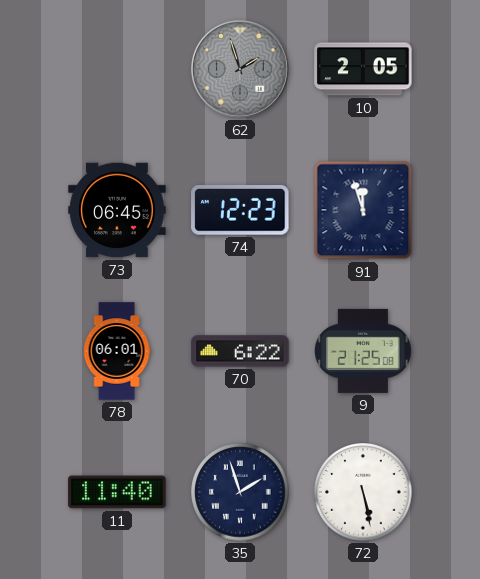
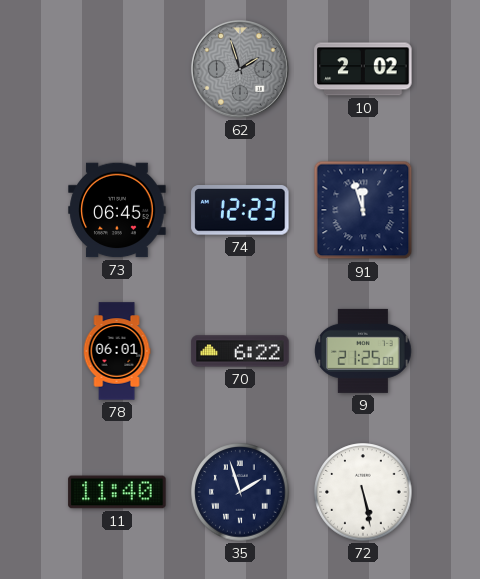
10: 2:05 -> 2:02
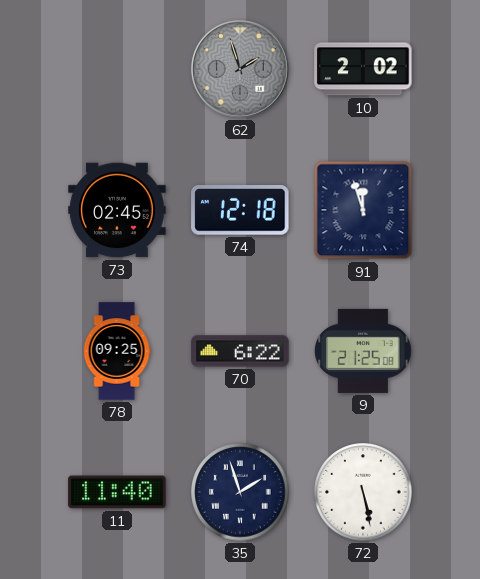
73: 06:45 -> 02:45
74: 12:23 -> 12:18
78: 06:01 -> 09:25
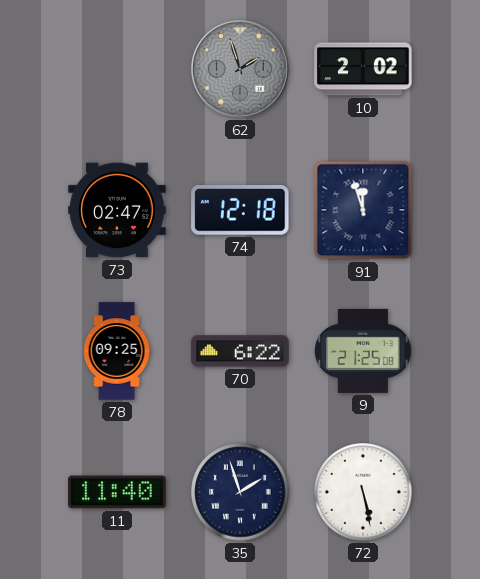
73: 02:45 -> 02:47
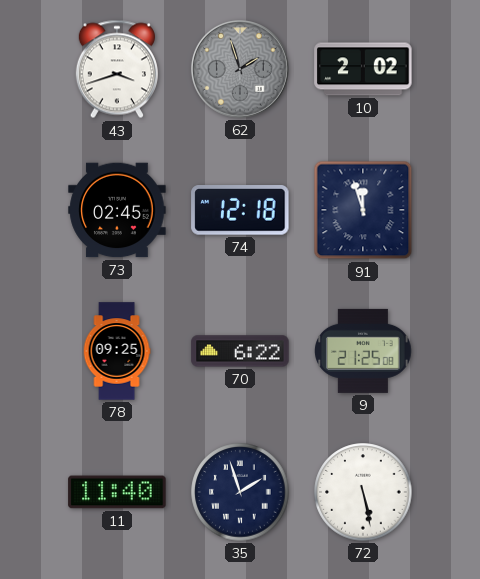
43: none -> 3:42
73: 02:47 -> 02:45
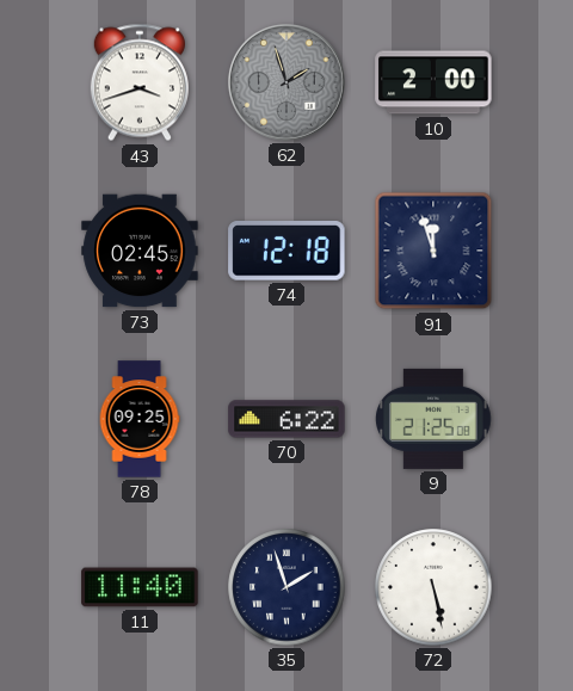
10: 2:02 -> 2:00
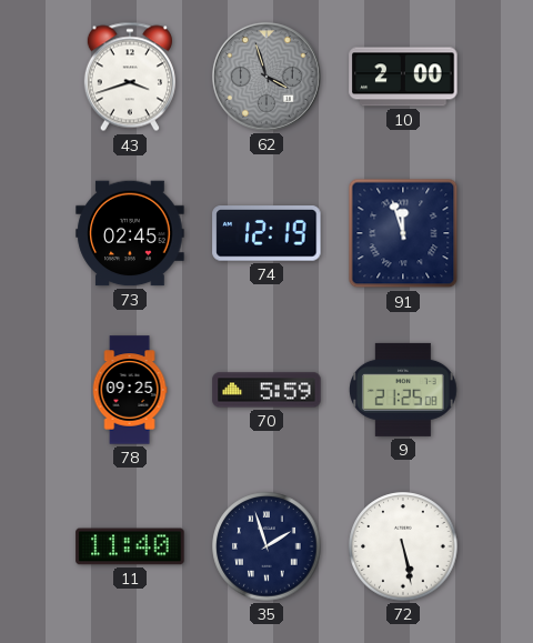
62: 1:57 -> 3:57
74: 12:18 -> 12:19
70: 6:22 -> 5:59
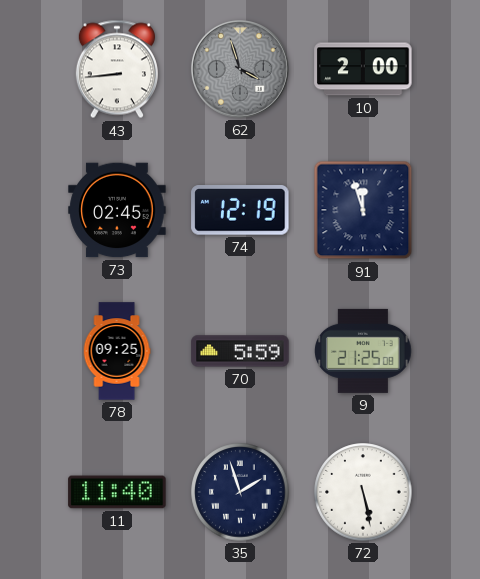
43: 3:42 -> 8:44
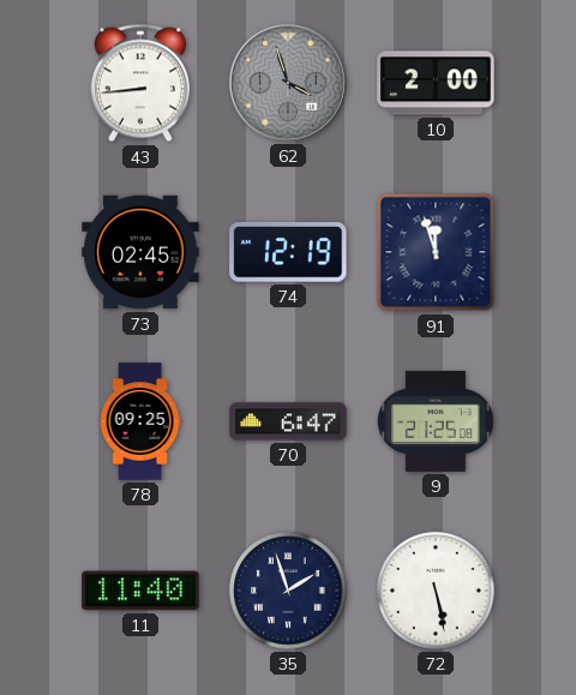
70: 5:59 -> 6:47
